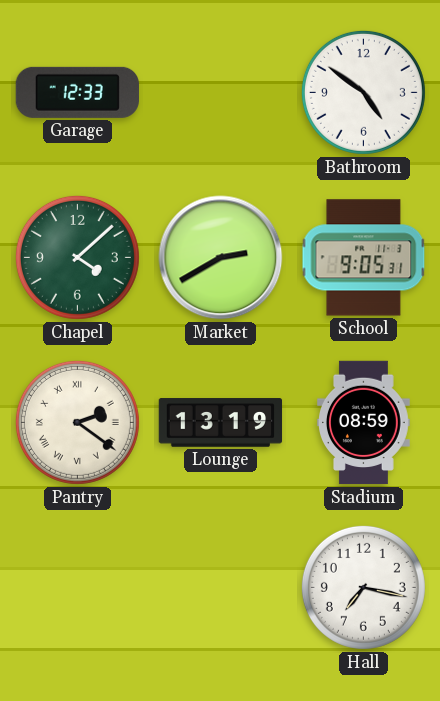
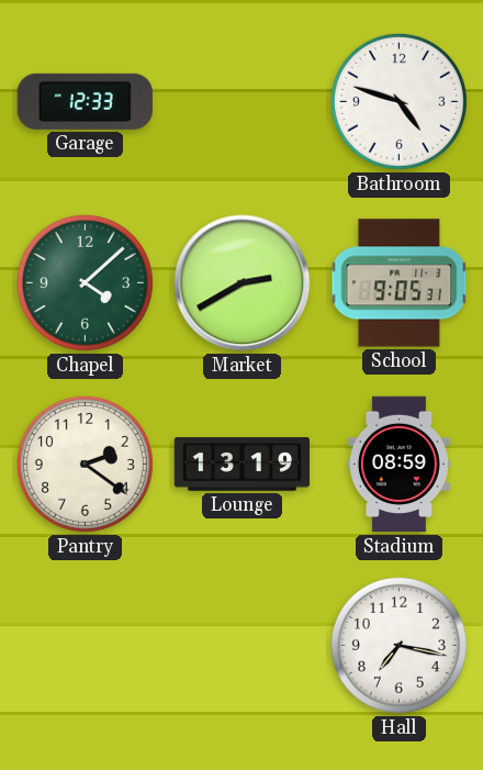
Bathroom: 4:51 -> 4:48
Pantry numerals: Roman -> Arabic
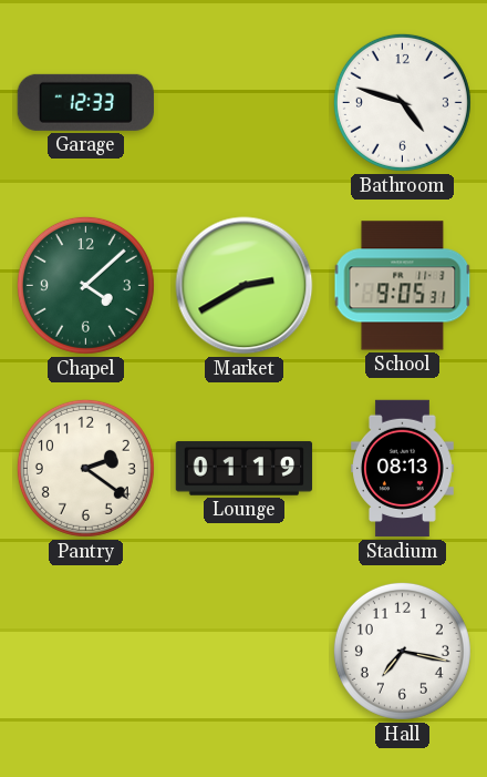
Lounge: 13:19 -> 01:19
Stadium: 08:59 -> 08:13
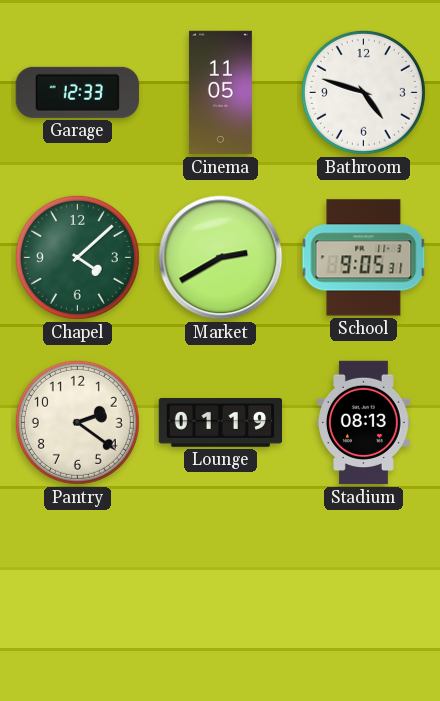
Cinema: none -> 11:05
Hall: 7:17 -> none
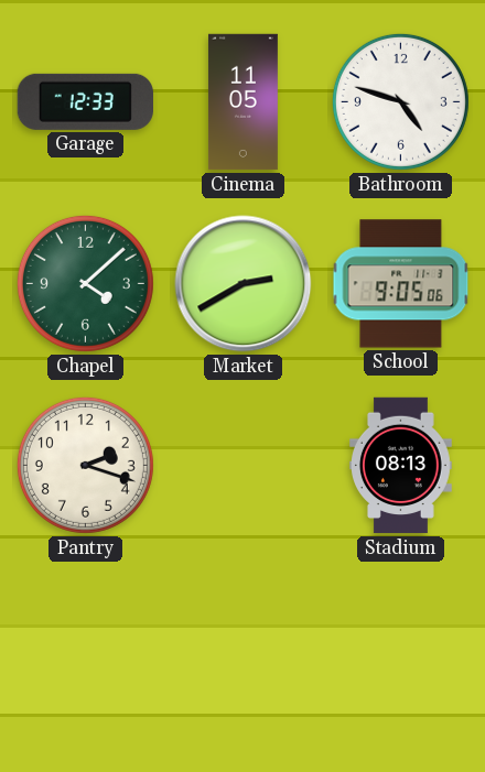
School: 9:05:31 -> 9:05:06
Pantry: 2:21 -> 2:18
Lounge: 01:19 -> none
